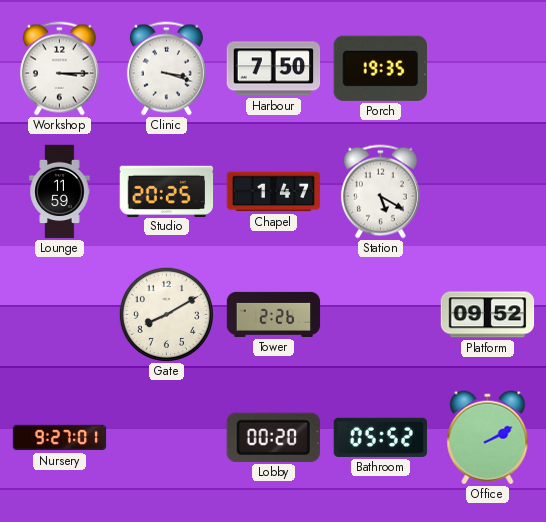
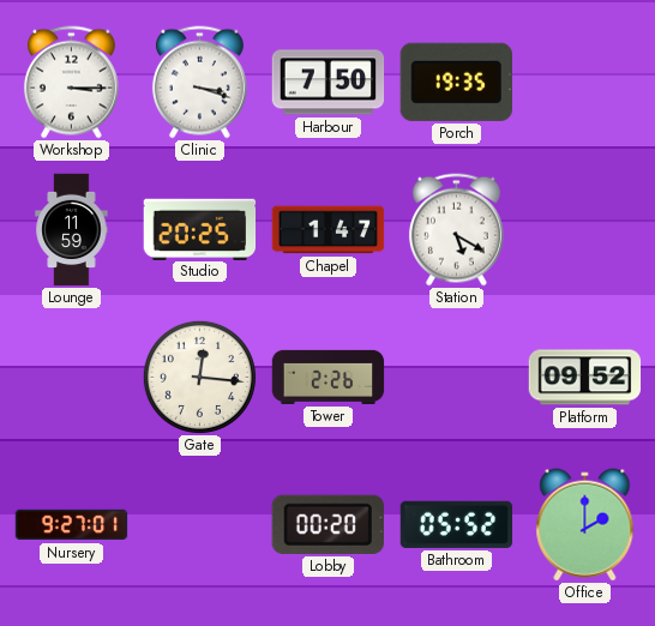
Gate: 8:10 -> 12:16
Office: 2:10 -> 2:00
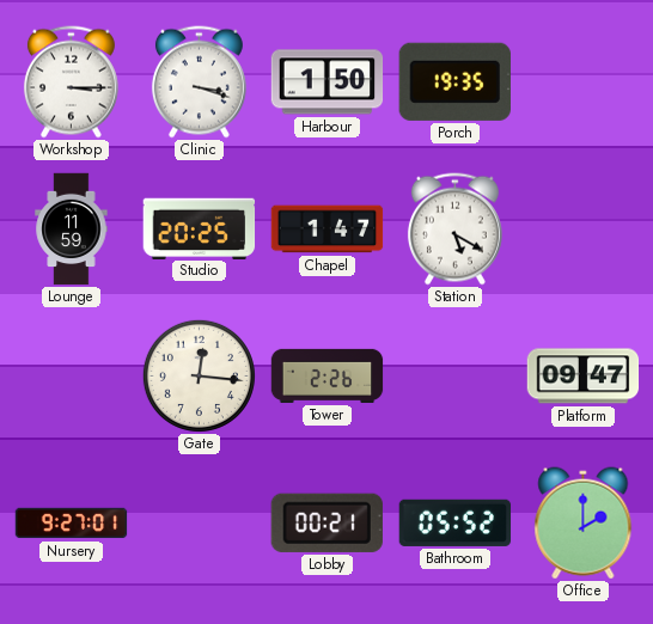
Harbour: 7:50 -> 1:50
Platform: 09:52 -> 09:47
Lobby: 00:20 -> 00:21
